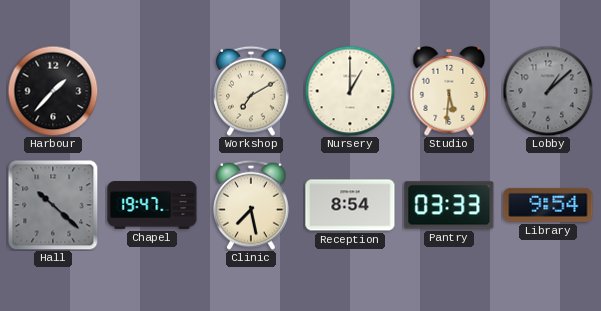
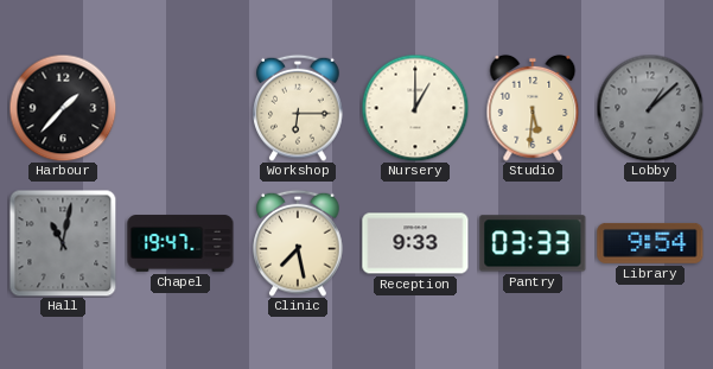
Workshop: 7:10 -> 6:15
Hall: 10:22 -> 11:02
Reception: 8:54 -> 9:33
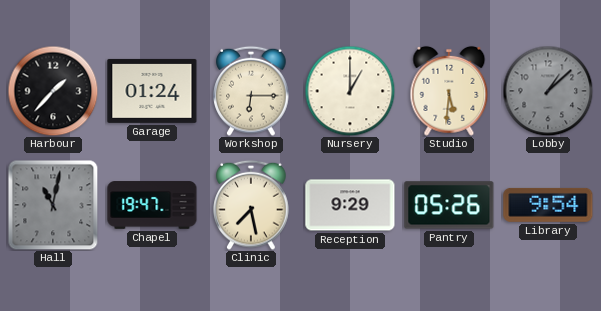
Garage: none -> 01:24
Reception: 9:33 -> 9:29
Pantry: 03:33 -> 05:26
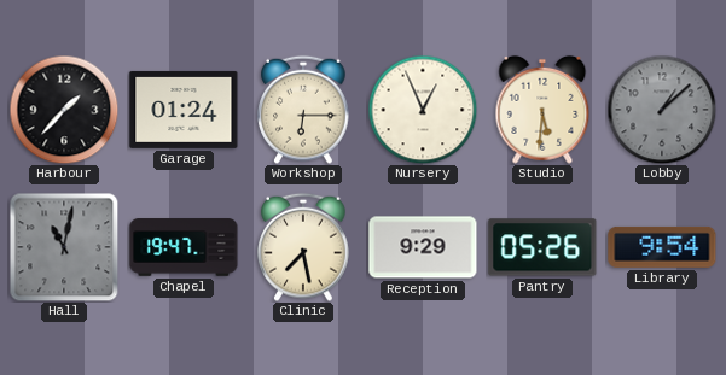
Nursery: 1:00 -> 12:56
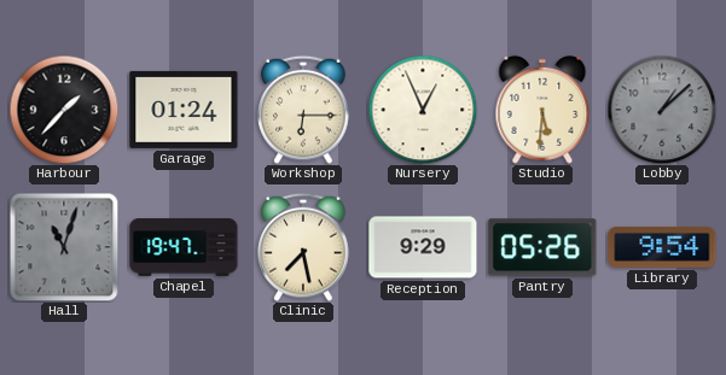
Hall: 11:02 -> 11:03
